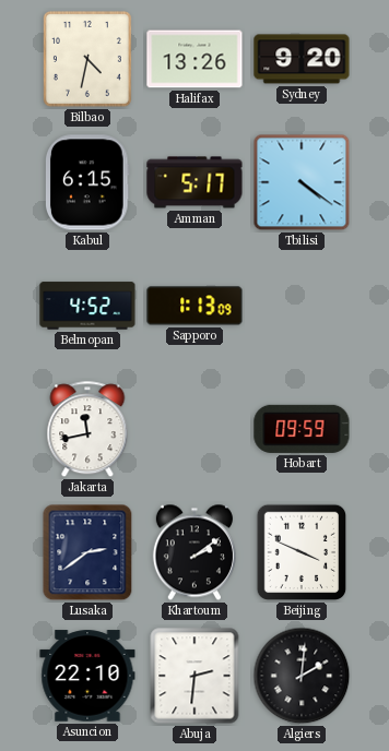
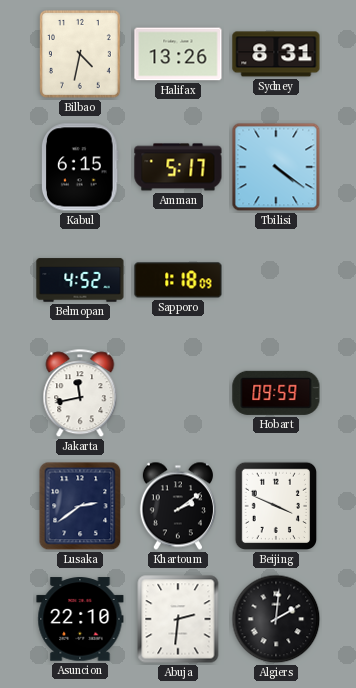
Sydney: 9:20 -> 8:31
Sapporo: 1:13 -> 1:18
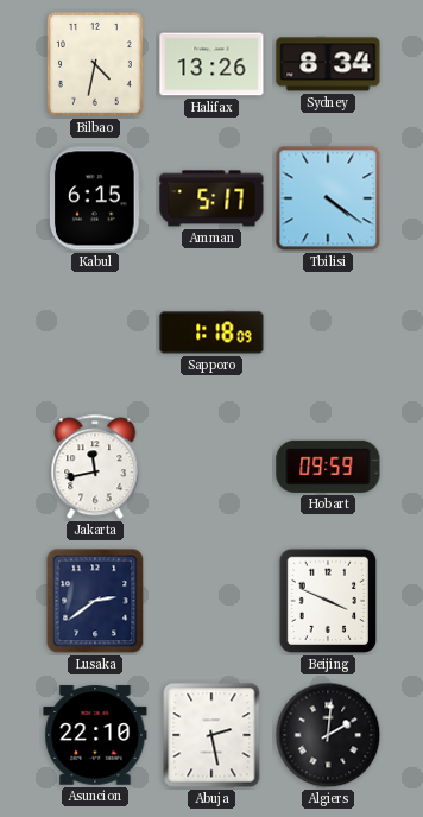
Sydney: 8:31 -> 8:34
Belmopan: 4:52 -> none
Khartoum: 2:09 -> none
Abuja: 2:31 -> 2:28
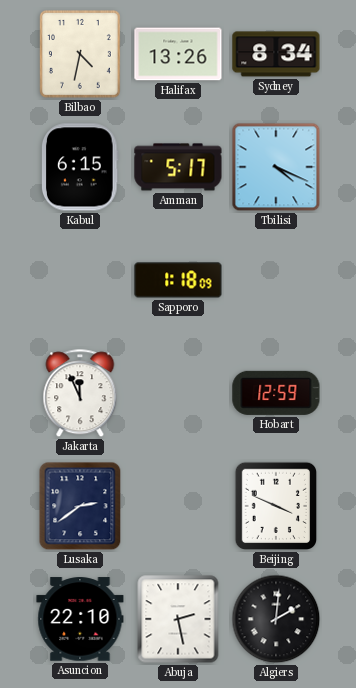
Tbilisi: 4:21 -> 4:19
Jakarta: 11:43 -> 11:56
Hobart: 09:59 -> 12:59
